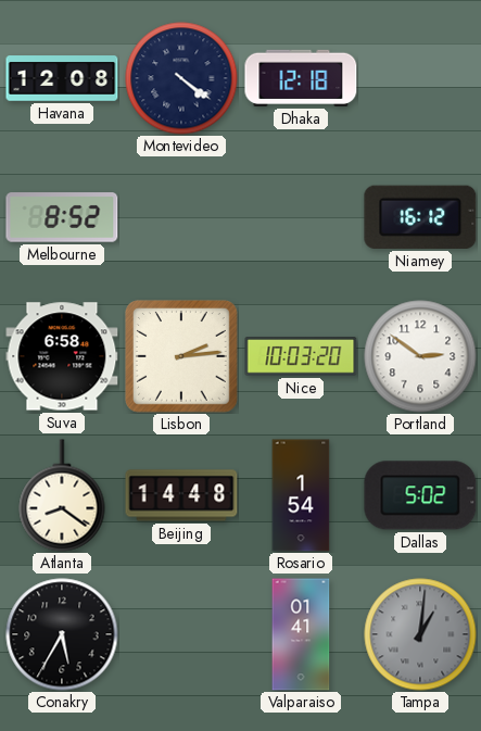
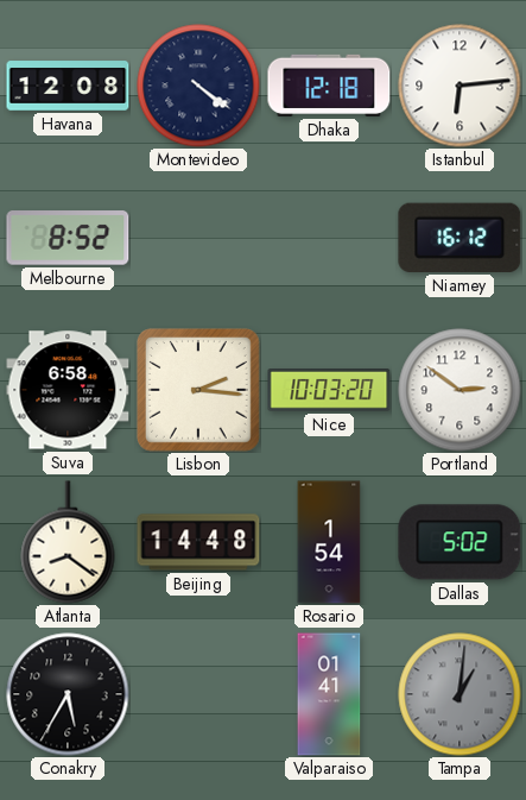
Istanbul: none -> 6:14
Lisbon: 2:14 -> 2:16
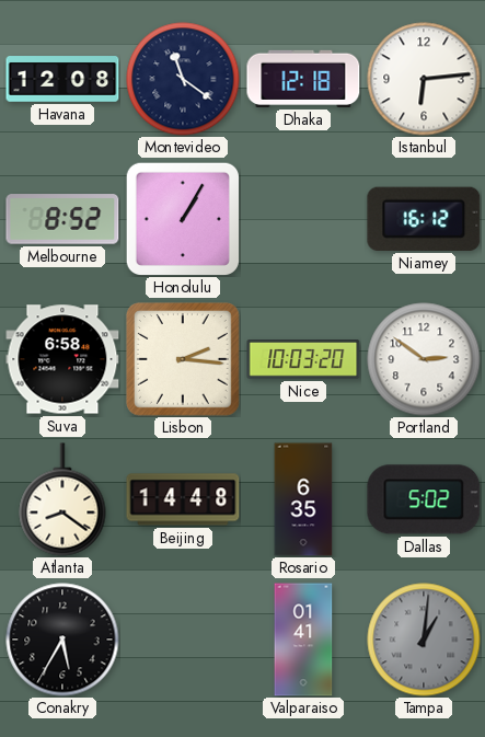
Montevideo: 4:21 -> 11:21
Honolulu: none -> 1:05
Rosario: 1:54 -> 6:35
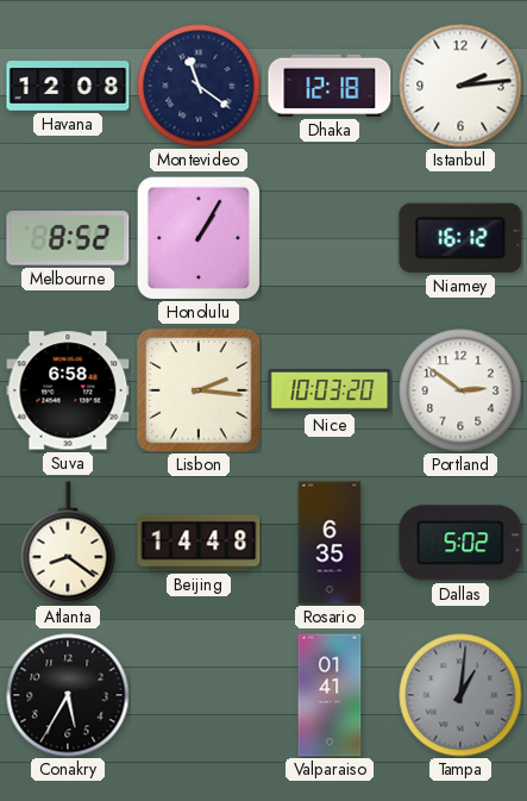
Istanbul: 6:14 -> 2:14
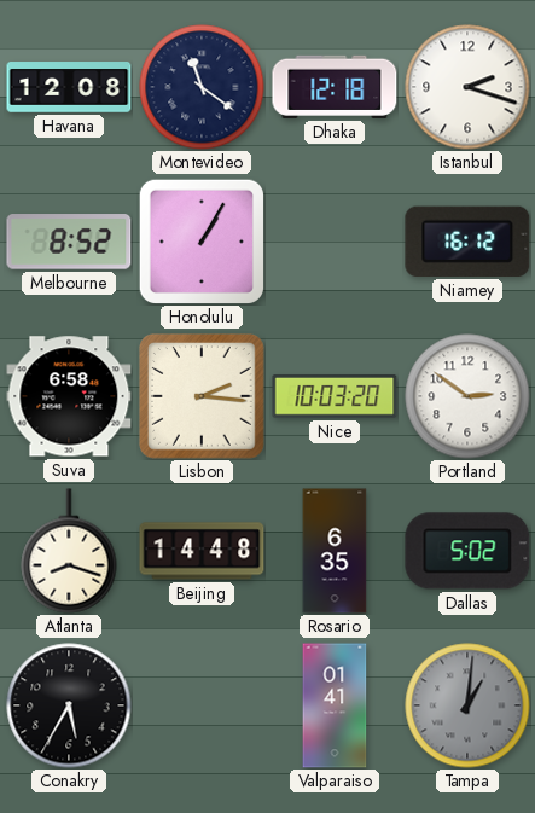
Istanbul: 2:14 -> 2:18
Atlanta: 8:21 -> 8:18
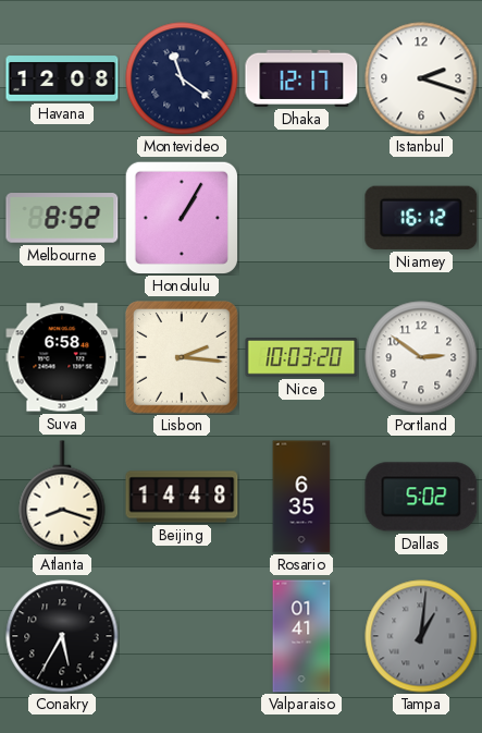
Dhaka: 12:18 -> 12:17
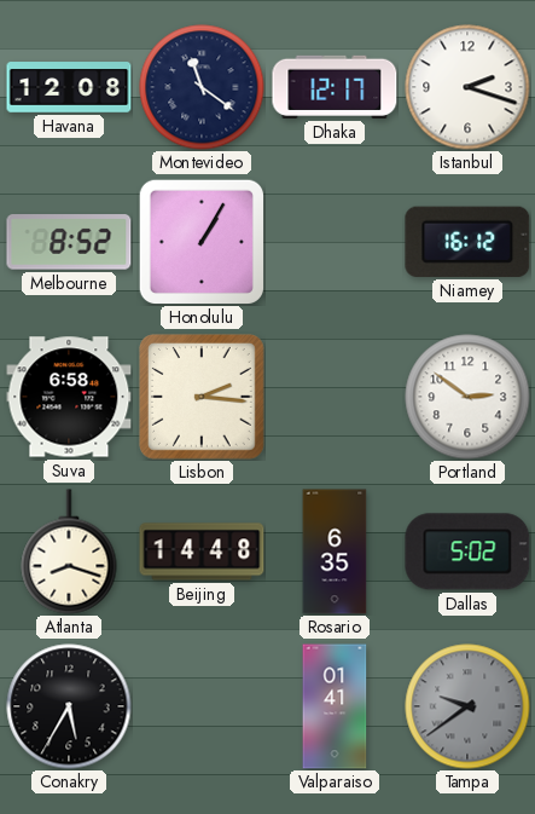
Nice: 10:03 -> none
Tampa: 1:01 -> 9:39
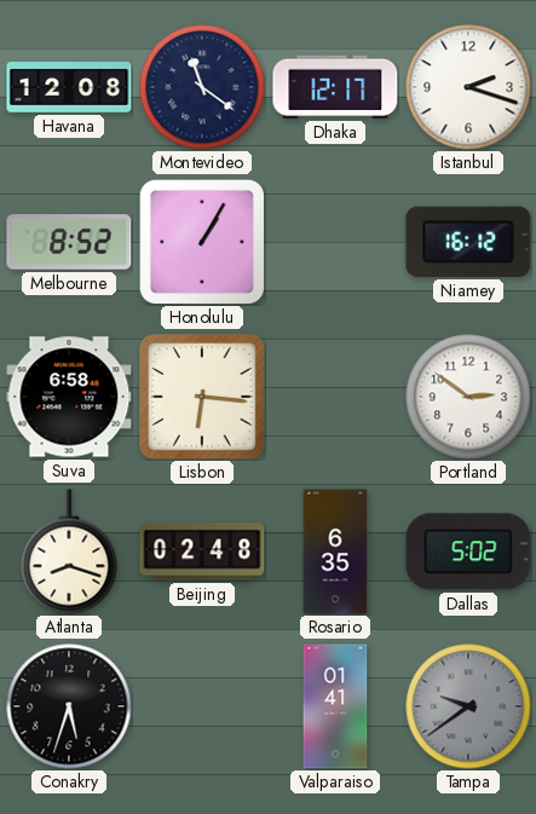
Lisbon: 2:16 -> 6:16
Beijing: 14:48 -> 02:48
Conakry: 5:35 -> 5:33
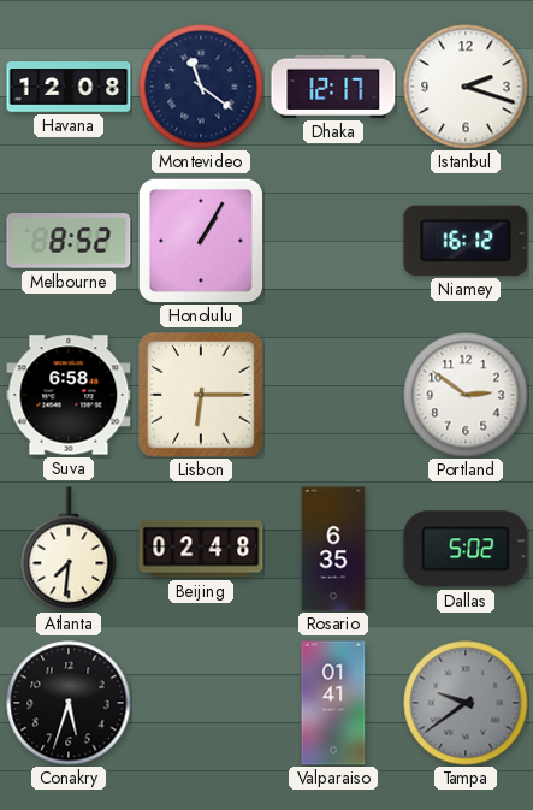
Lisbon: 6:16 -> 6:15
Atlanta: 8:18 -> 7:31
